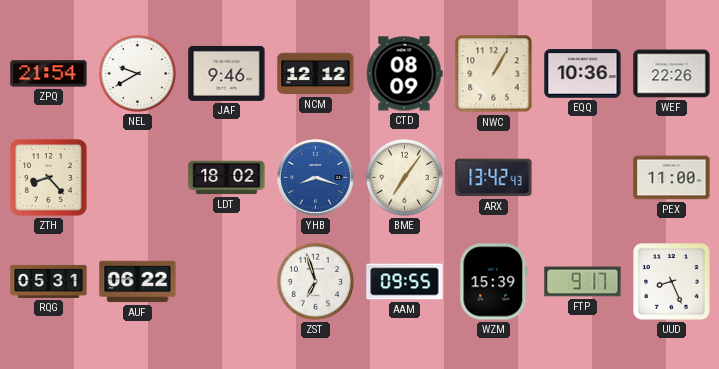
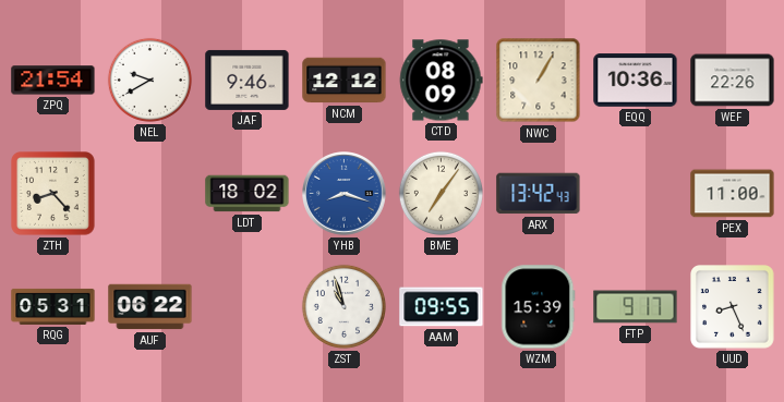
ZST: 6:57 -> 10:57
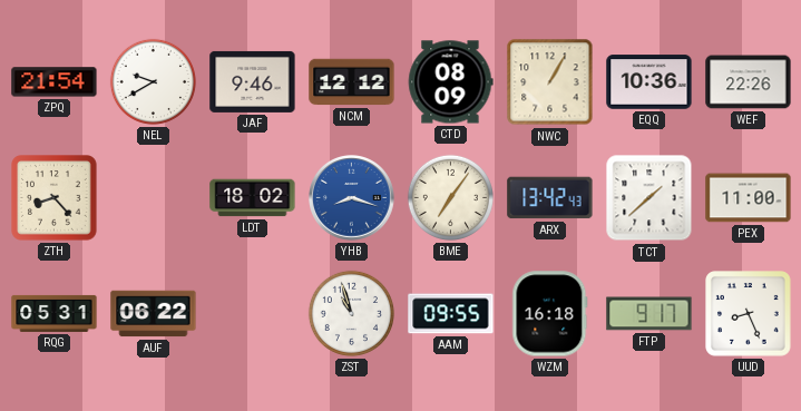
TCT: none -> 1:38
WZM: 15:39 -> 16:18
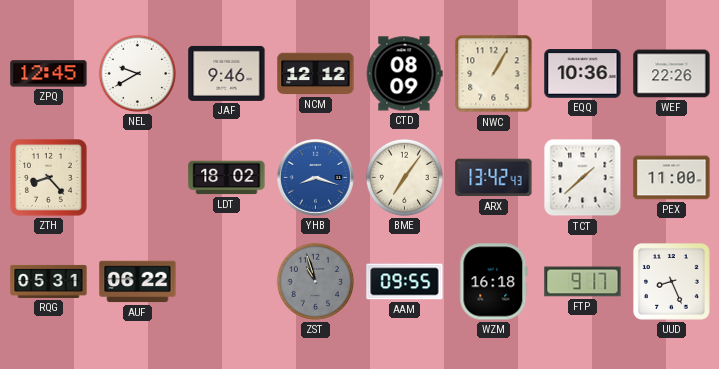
ZPQ: 21:54 -> 12:45
ZST dial: white -> grey
